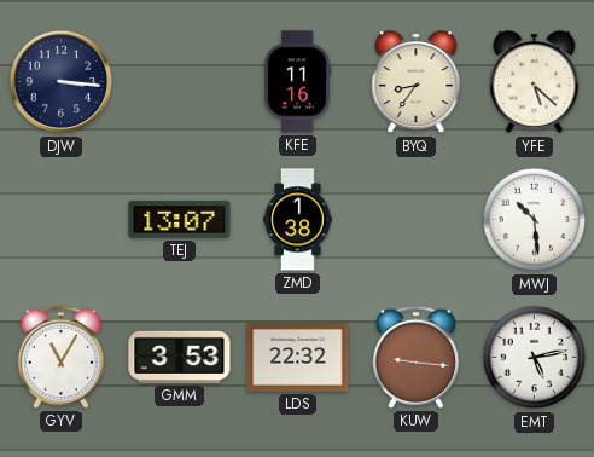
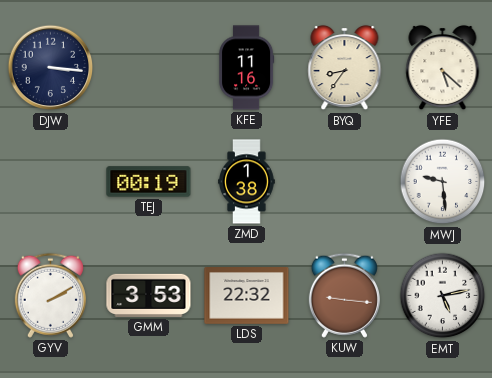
TEJ: 13:07 -> 00:19
MWJ: 10:29 -> 9:29
GYV: 11:05 -> 2:10
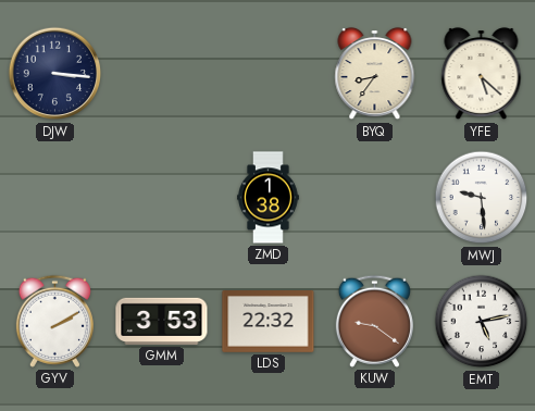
KFE: 11:16 -> none
TEJ: 00:19 -> none
KUW: 9:16 -> 9:21
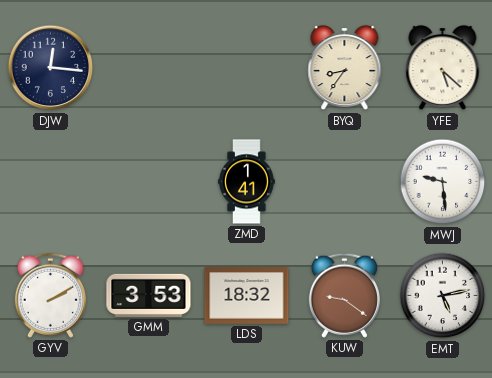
DJW: 3:16 -> 12:16
ZMD: 1:38 -> 1:41
LDS: 22:32 -> 18:32
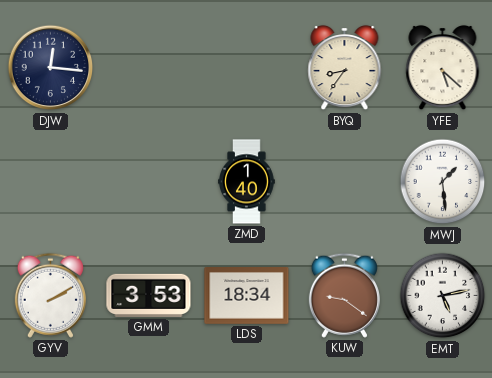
ZMD: 1:41 -> 1:40
MWJ: 9:29 -> 1:29
LDS: 18:32 -> 18:34
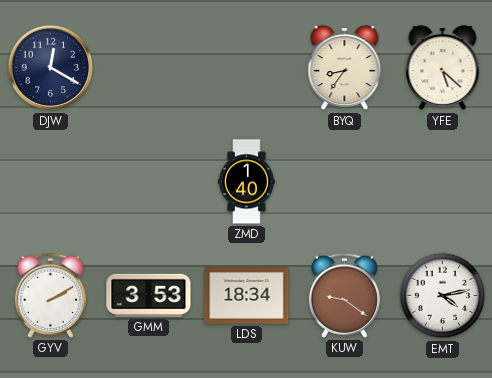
DJW: 12:16 -> 12:20
MWJ: 1:29 -> none
EMT: 5:13 -> 4:13
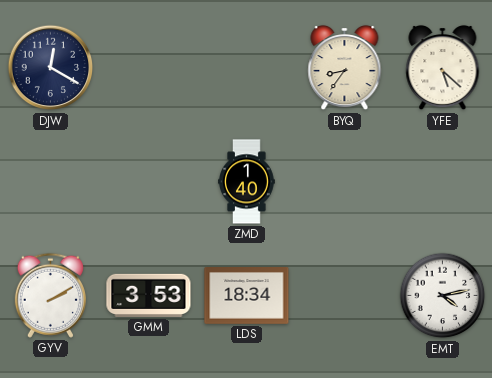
KUW: 9:21 -> none
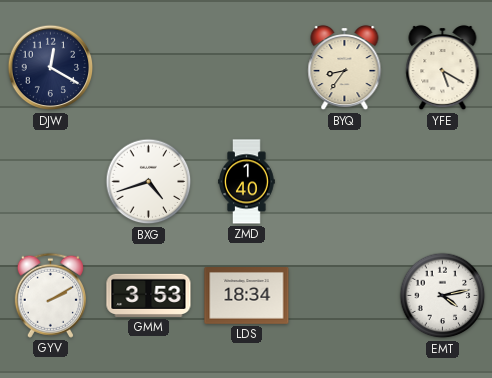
YFE: 5:22 -> 5:20
BXG: none -> 4:42
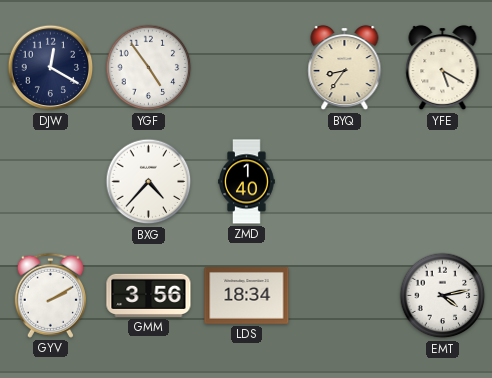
YGF: none -> 4:54
BXG: 4:42 -> 4:37
GMM: 3:53 -> 3:56
